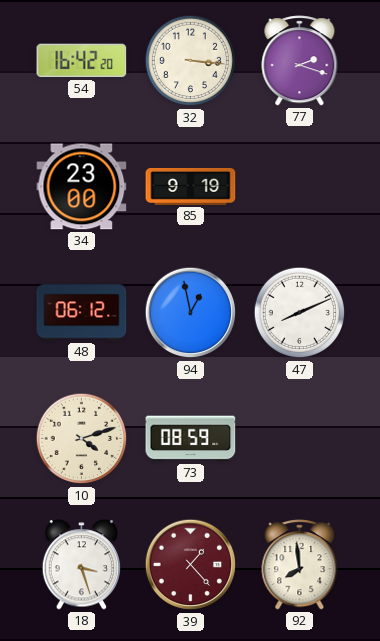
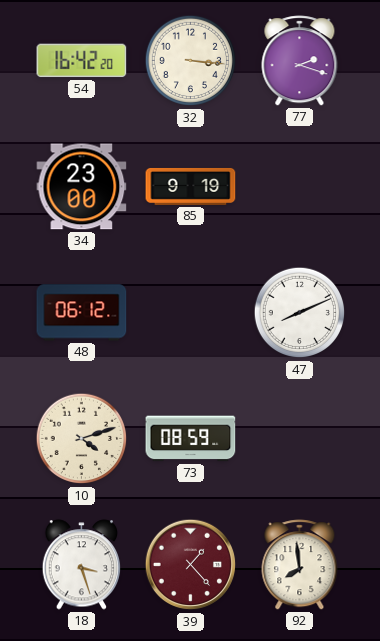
94: 12:58 -> none
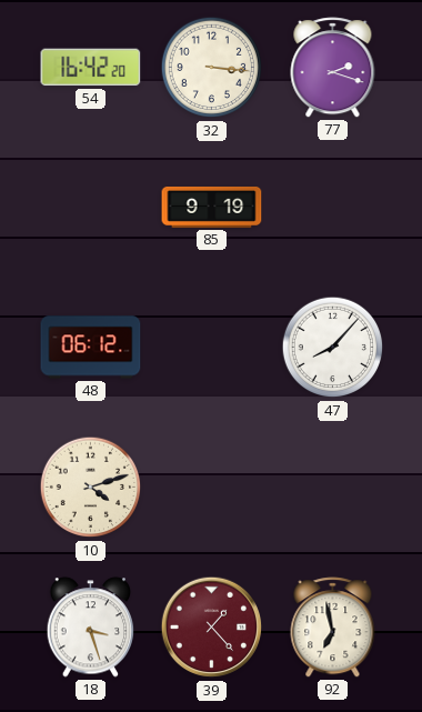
34: 23:00 -> none
47: 8:11 -> 8:07
73: 08:59 -> none
92: 7:59 -> 6:58
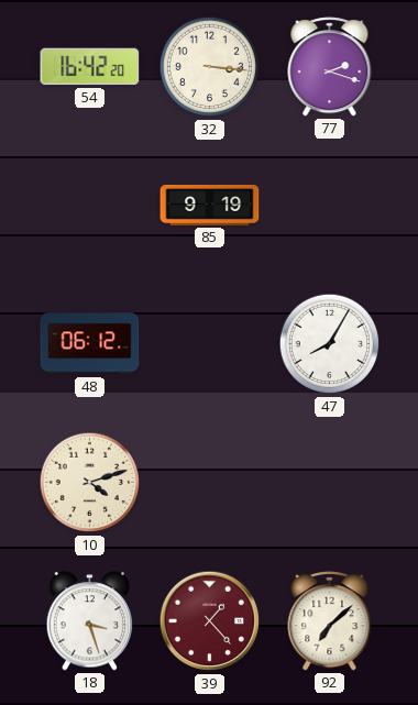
47: 8:07 -> 8:05
92: 6:58 -> 7:08
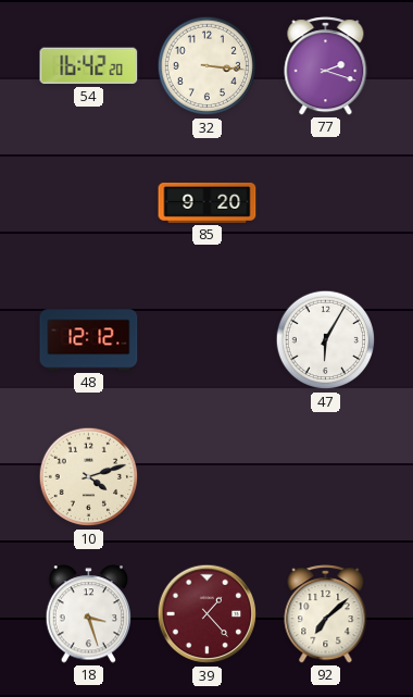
85: 9:19 -> 9:20
48: 06:12 -> 12:12
47: 8:05 -> 6:05
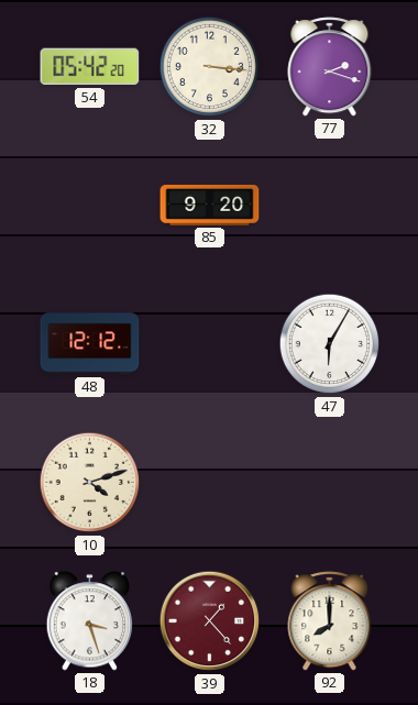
54: 16:42 -> 05:42
92: 7:08 -> 8:00
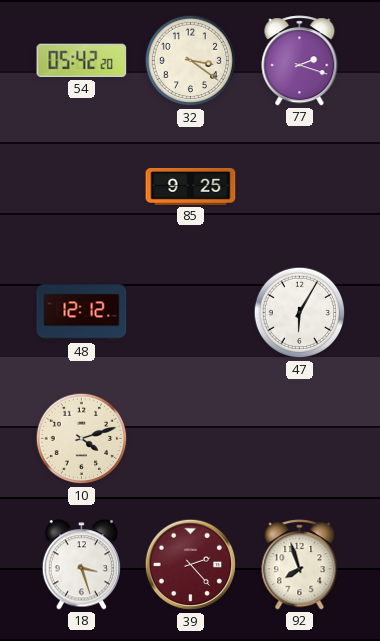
32: 3:16 -> 3:21
85: 9:20 -> 9:25
39: 1:23 -> 2:23
92: 8:00 -> 7:57
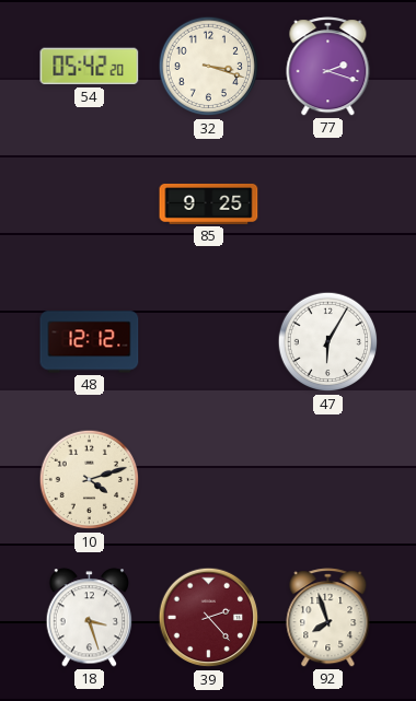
32: 3:21 -> 3:18
